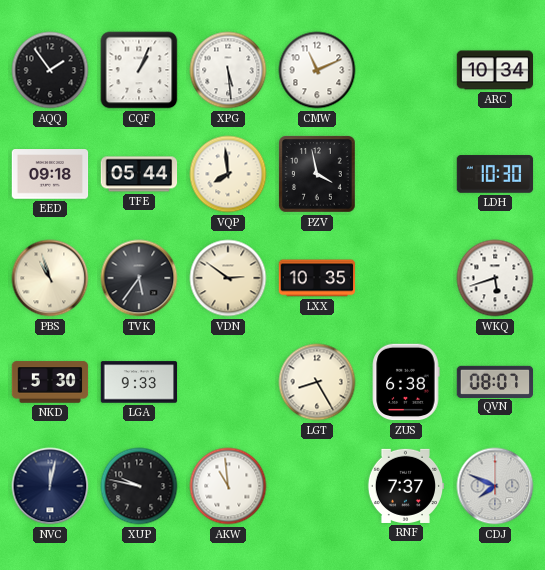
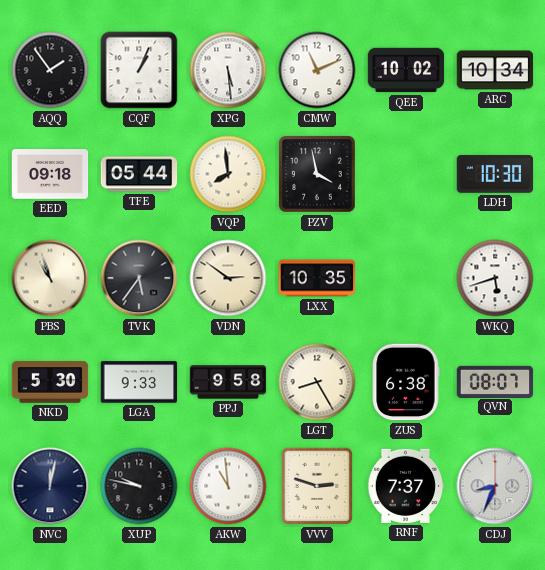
QEE: none -> 10:02
PPJ: none -> 9:58
VVV: none -> 2:48
CDJ: 7:49 -> 8:34
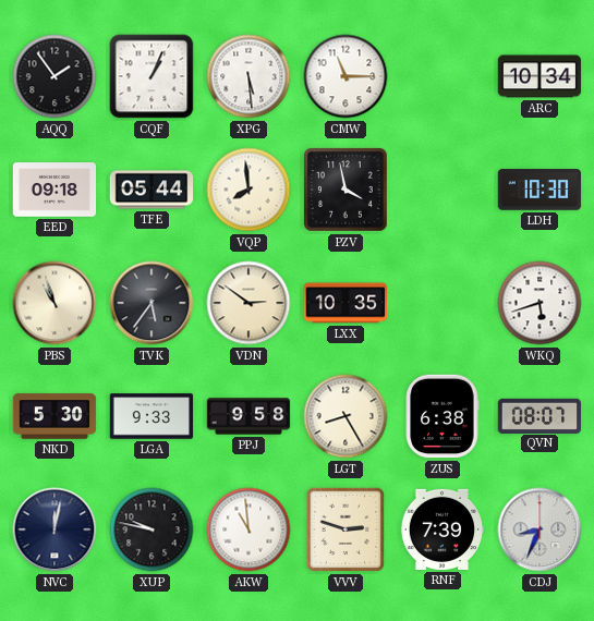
CMW: 11:11 -> 11:15
QEE: 10:02 -> none
RNF: 7:37 -> 7:39
